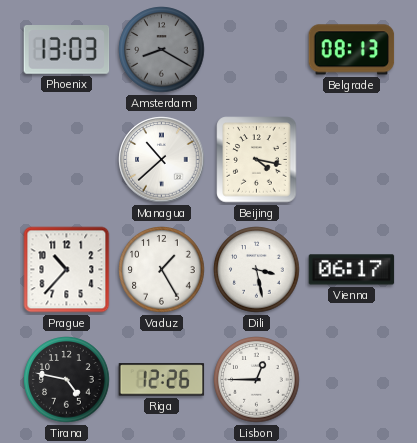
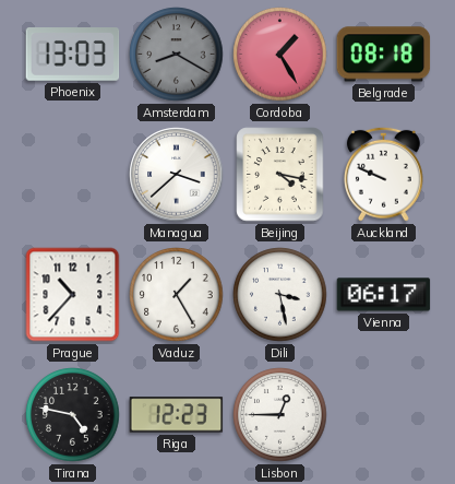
Cordoba: none -> 1:25
Belgrade: 08:13 -> 08:18
Managua: 10:38 -> 3:38
Auckland: none -> 9:49
Riga: 12:26 -> 12:23
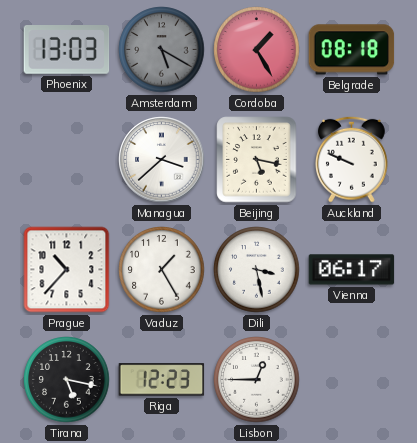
Amsterdam: 8:20 -> 5:20
Beijing: 4:17 -> 5:17
Tirana: 4:47 -> 5:17
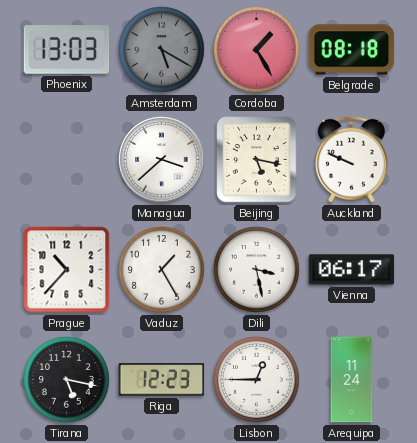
Arequipa: none -> 11:24
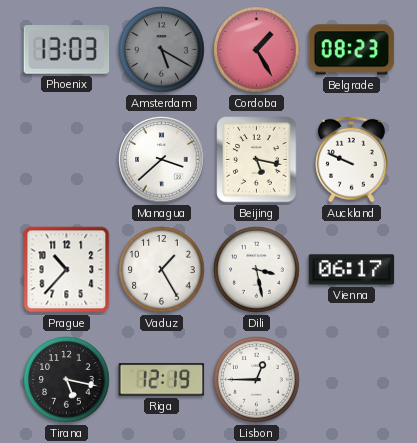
Belgrade: 08:18 -> 08:23
Riga: 12:23 -> 12:19
Arequipa: 11:24 -> none
